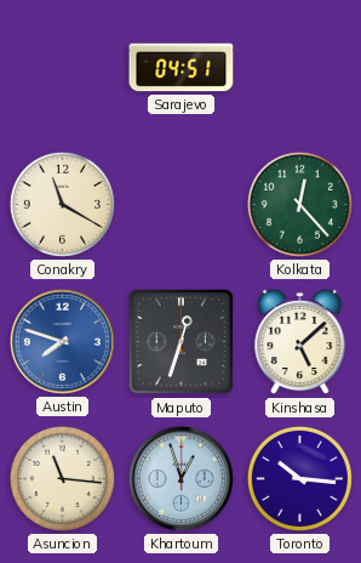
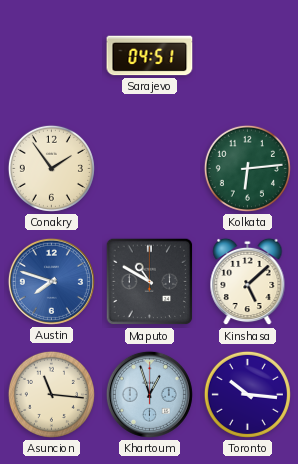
Conakry: 11:20 -> 1:54
Kolkata: 12:23 -> 6:14
Maputo: 12:33 -> 10:50
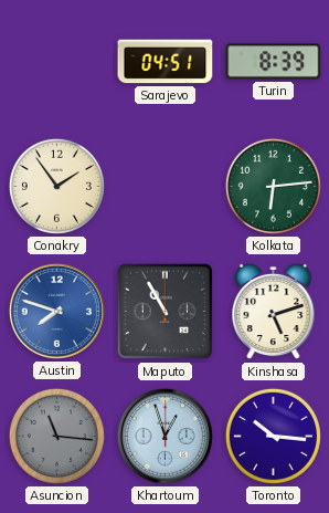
Turin: none -> 8:39
Maputo: 10:50 -> 10:55
Kinshasa: 5:08 -> 5:12
Asuncion dial: cream -> grey
